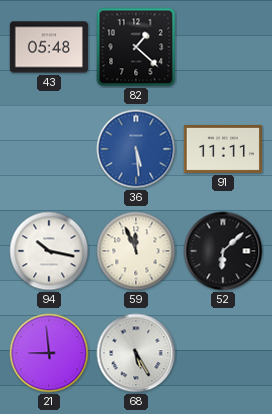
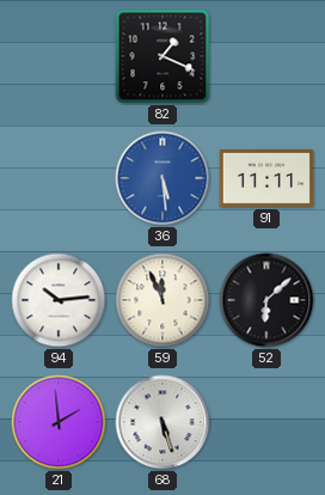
43: 05:48 -> none
82: 1:22 -> 1:19
94: 10:17 -> 10:14
21: 8:59 -> 1:59
68: 5:25 -> 5:27
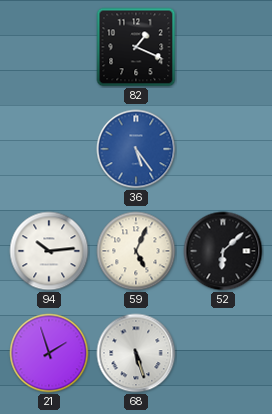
36: 5:29 -> 5:24
91: 11:11 -> none
59: 11:56 -> 5:04
21: 1:59 -> 1:57
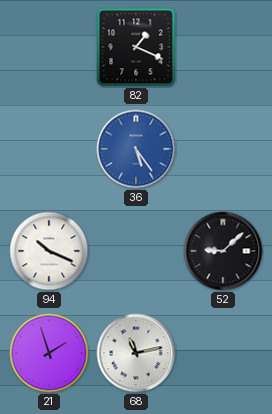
94: 10:14 -> 10:19
59: 5:04 -> none
52: 6:08 -> 9:08
68: 5:27 -> 11:13
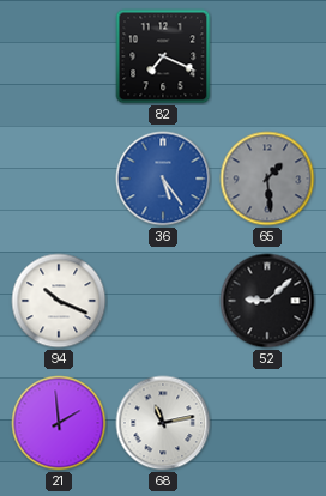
82: 1:19 -> 7:19
65: none -> 1:29
21: 1:57 -> 1:59
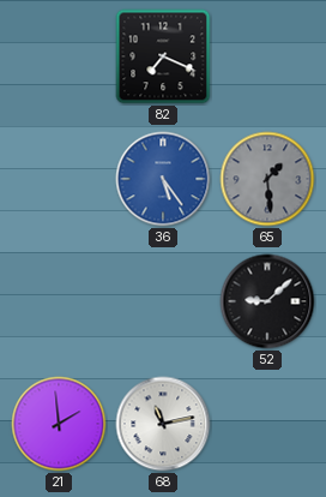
94: 10:19 -> none
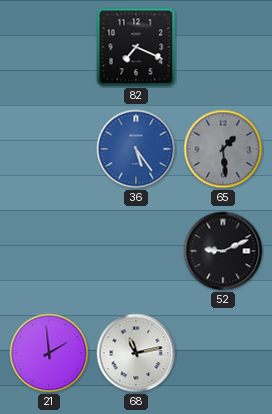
52: 9:08 -> 9:11
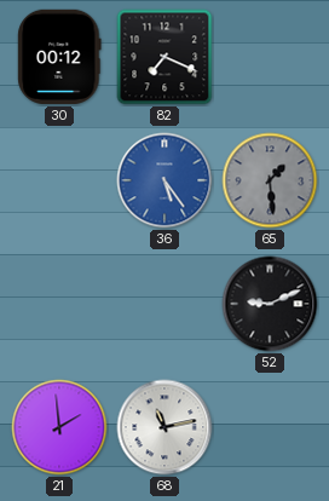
30: none -> 00:12
